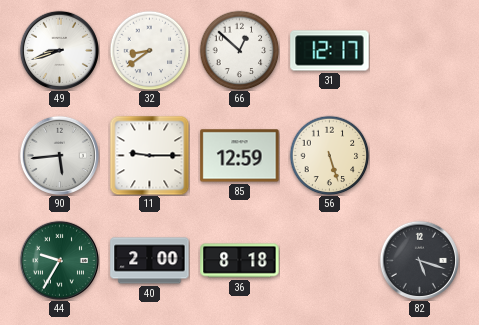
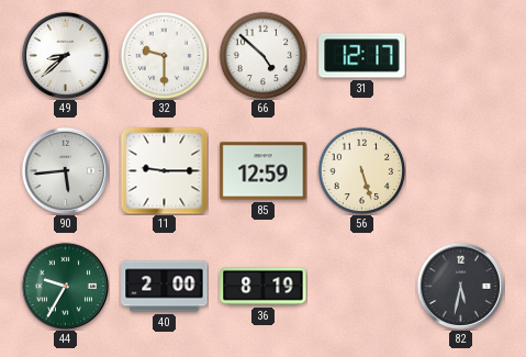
49: 8:42 -> 8:38
32: 8:39 -> 9:30
66: 12:52 -> 4:52
36: 8:18 -> 8:19
82: 5:18 -> 5:32
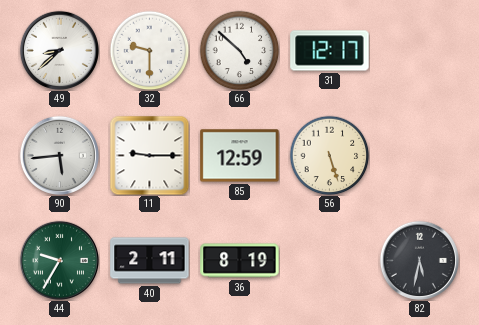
40: 2:00 -> 2:11
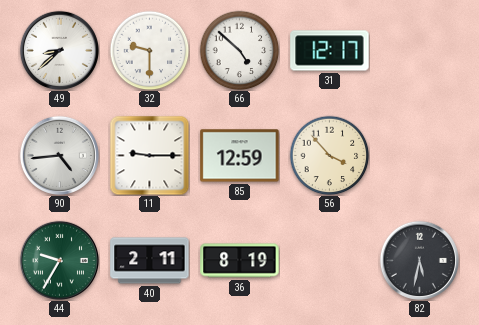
90: 5:44 -> 4:44
56: 5:27 -> 3:53
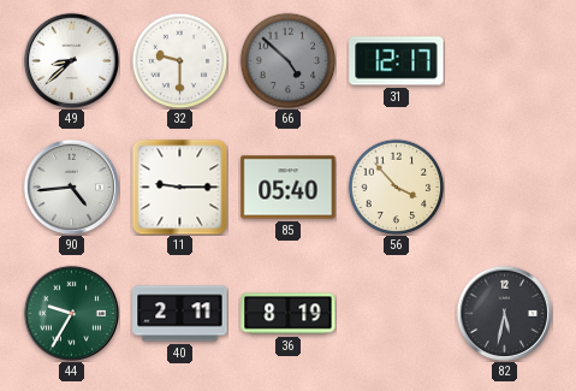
66 dial: white -> grey
85: 12:59 -> 05:40
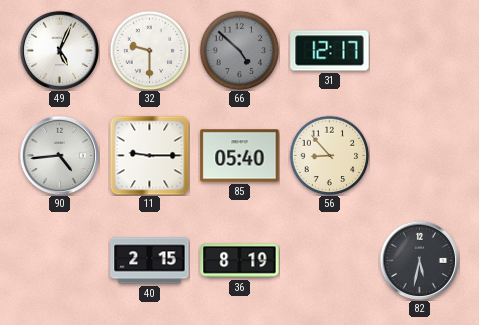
49: 8:38 -> 5:04
56: 3:53 -> 8:53
44: 9:35 -> none
40: 2:11 -> 2:15
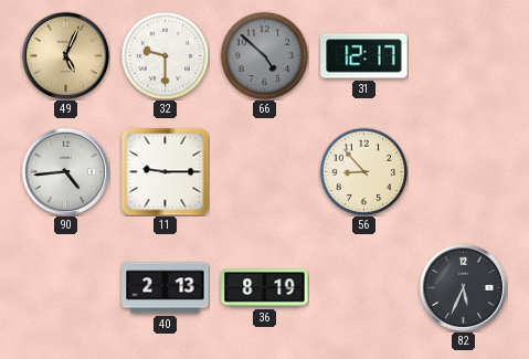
49 dial: white -> champagne
85: 05:40 -> none
40: 2:15 -> 2:13
82: 5:32 -> 5:34
